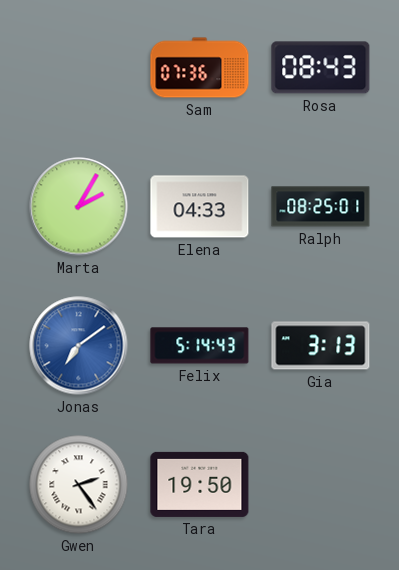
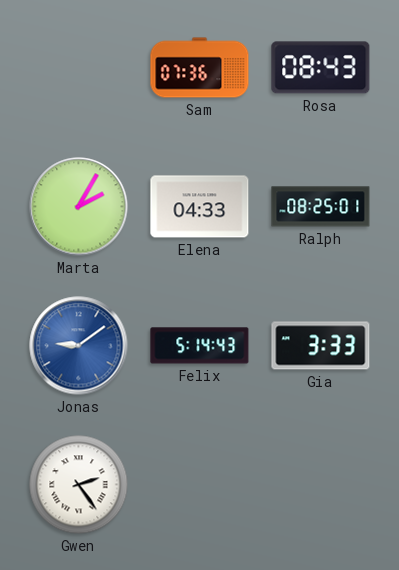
Jonas: 7:09 -> 9:09
Gia: 3:13 -> 3:33
Tara: 19:50 -> none
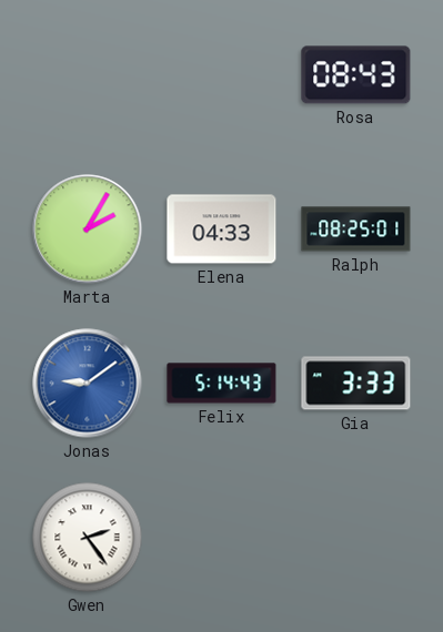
Sam: 07:36 -> none
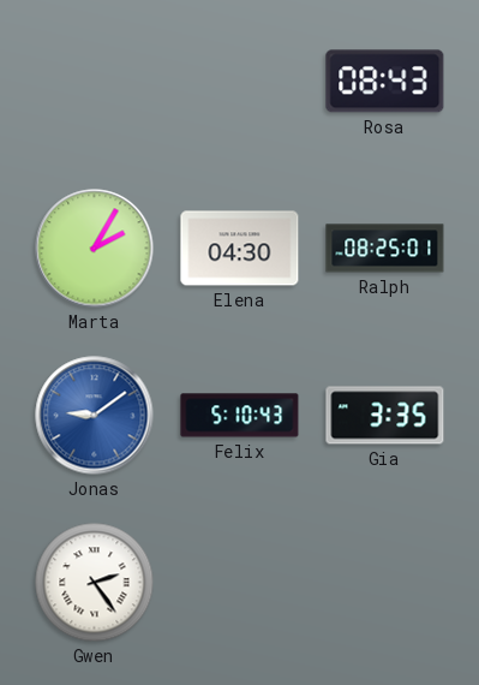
Elena: 04:33 -> 04:30
Felix: 5:14 -> 5:10
Gia: 3:33 -> 3:35
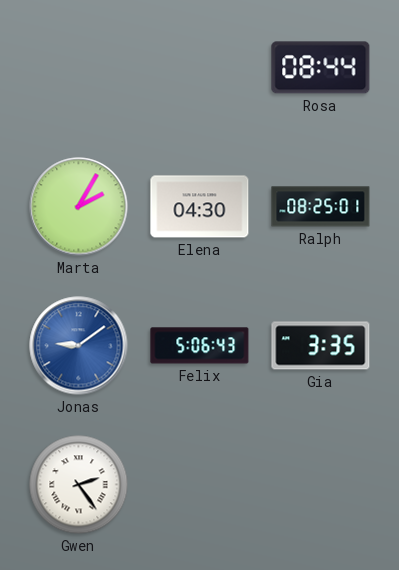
Rosa: 08:43 -> 08:44
Felix: 5:10 -> 5:06
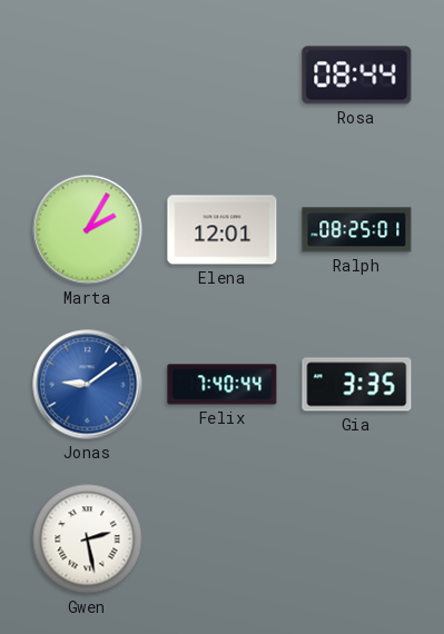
Elena: 04:30 -> 12:01
Felix: 5:06 -> 7:40
Gwen: 2:24 -> 2:28
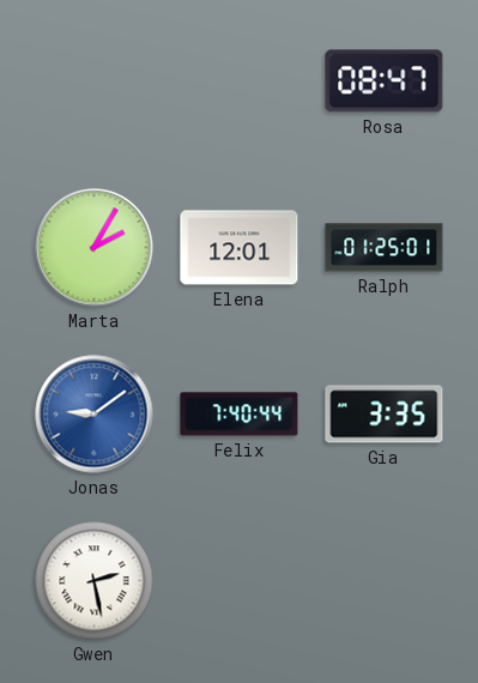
Rosa: 08:44 -> 08:47
Ralph: 08:25 -> 01:25
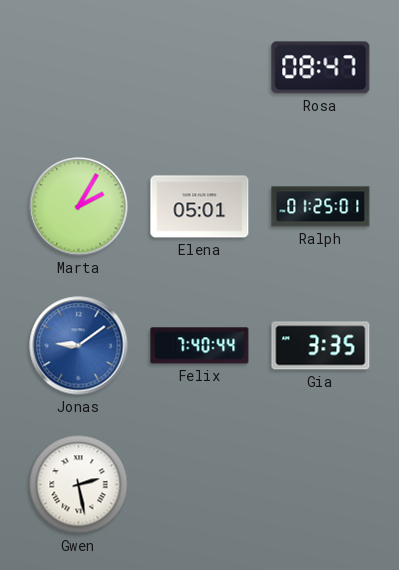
Elena: 12:01 -> 05:01
